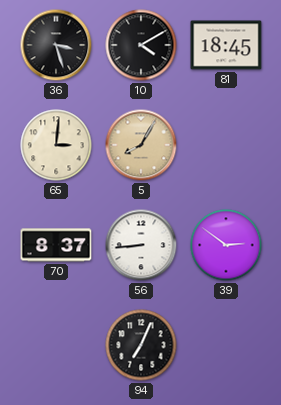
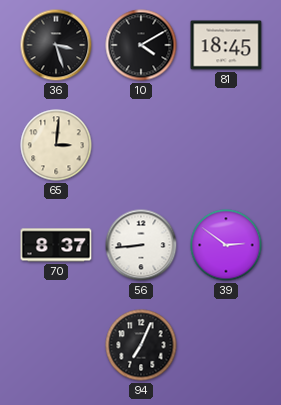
5: 8:05 -> none
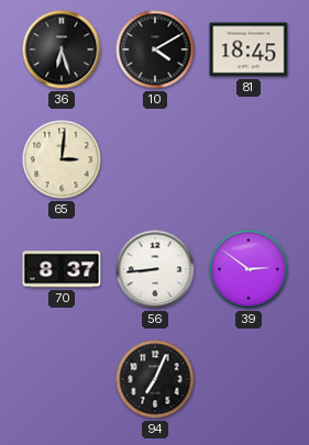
36: 3:27 -> 6:27
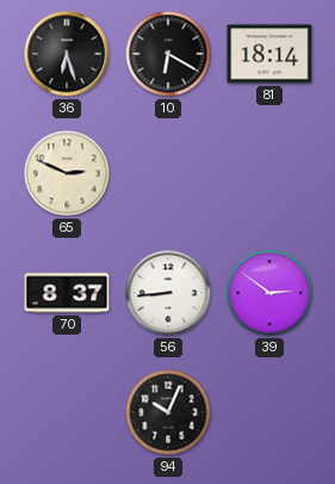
10: 4:10 -> 6:20
81: 18:45 -> 18:14
65: 3:01 -> 2:49
94: 7:04 -> 10:04
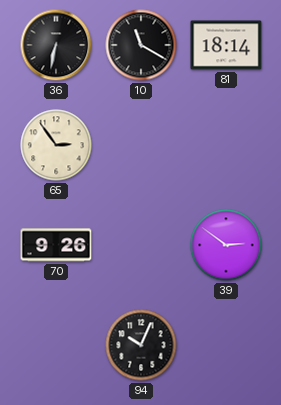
36: 6:27 -> 6:32
10: 6:20 -> 11:20
65: 2:49 -> 2:54
70: 8:37 -> 9:26
56: 8:44 -> none
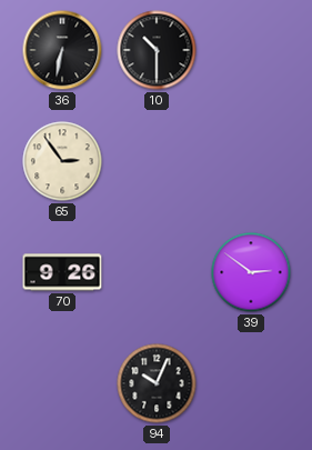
10: 11:20 -> 10:30
81: 18:14 -> none
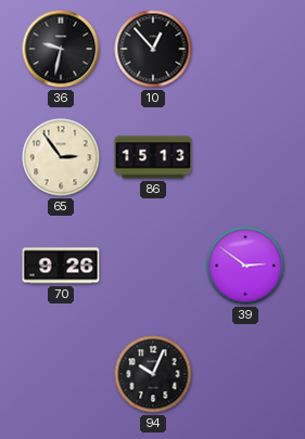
36: 6:32 -> 9:32
10: 10:30 -> 12:53
86: none -> 15:13
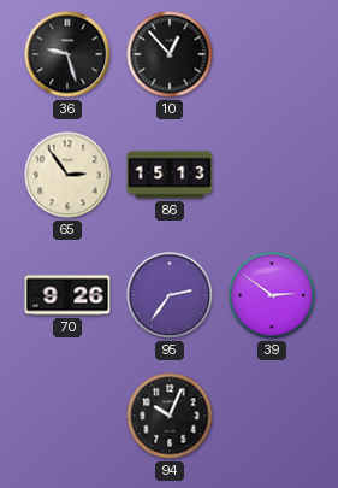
36: 9:32 -> 9:27
95: none -> 2:36
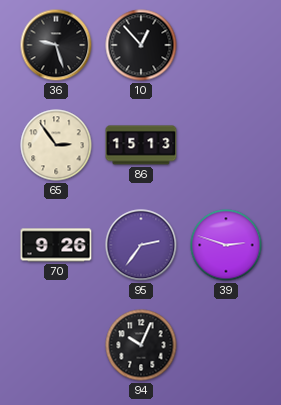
39: 2:51 -> 2:48
